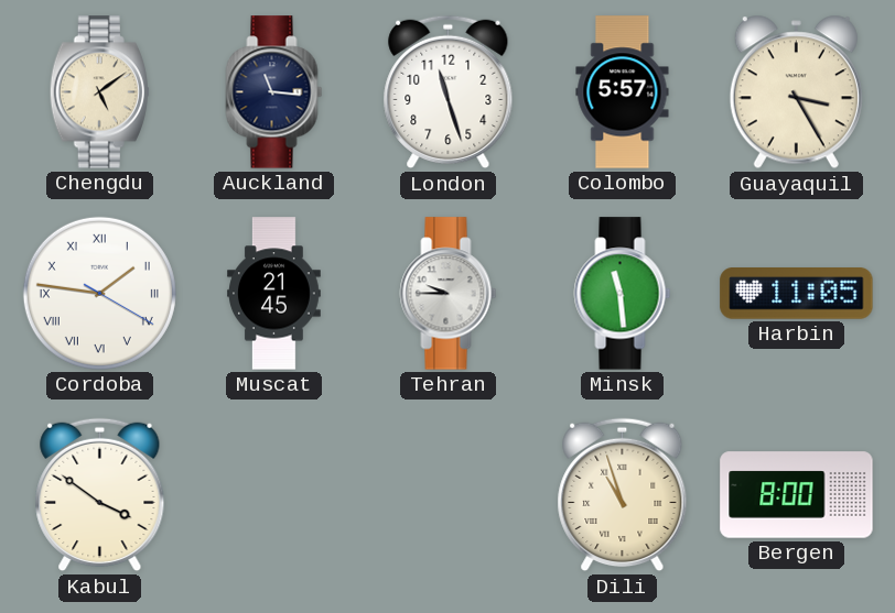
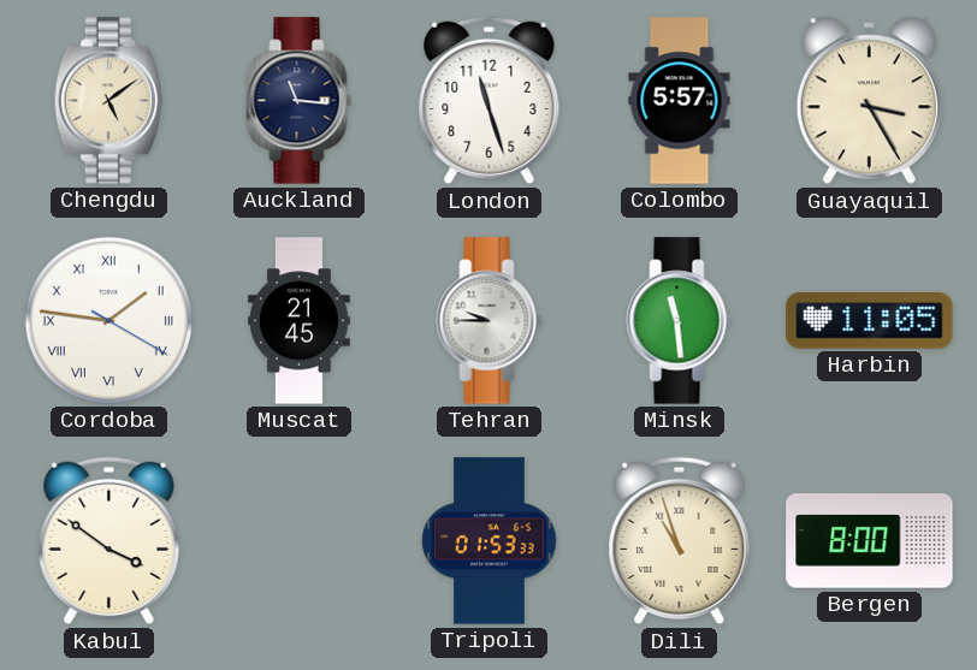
Tripoli: none -> 01:53
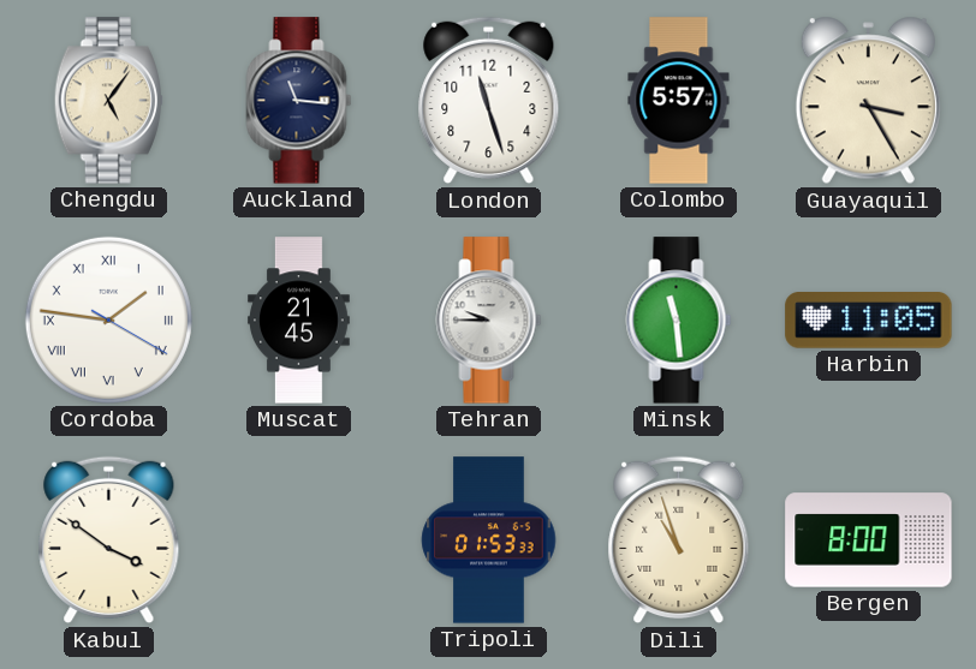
Chengdu: 5:09 -> 5:06
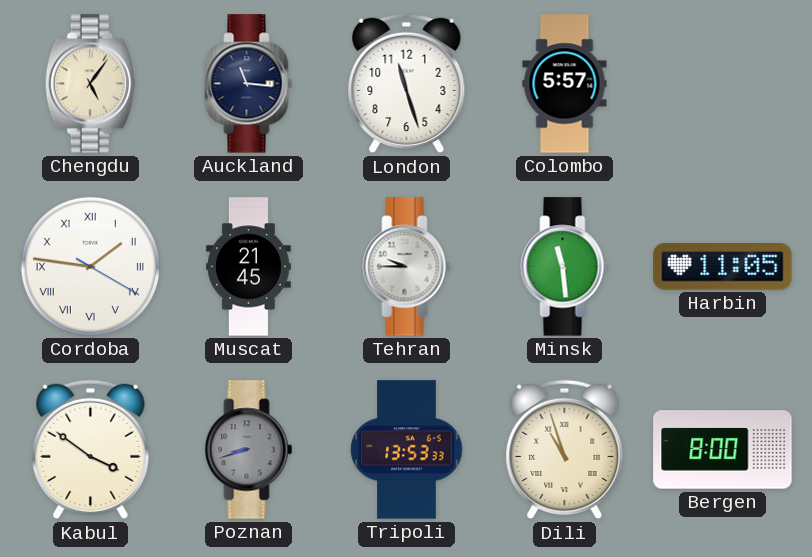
Guayaquil: 3:25 -> none
Poznan: none -> 8:42
Tripoli: 01:53 -> 13:53
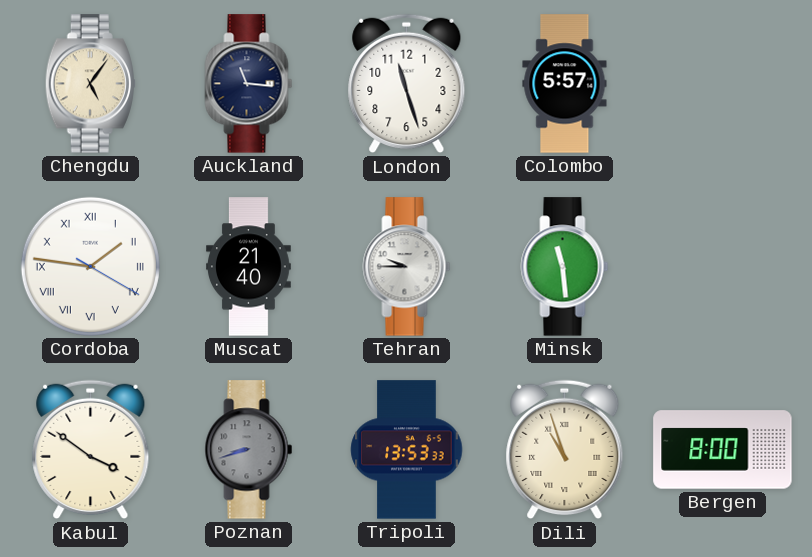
Muscat: 21:45 -> 21:40
Harbin: 11:05 -> none
